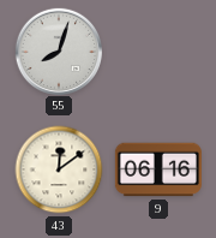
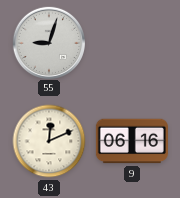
55: 8:03 -> 9:03
43: 12:09 -> 12:11
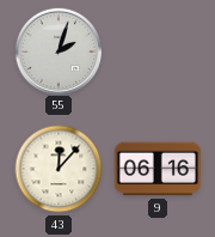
55: 9:03 -> 2:03
43: 12:11 -> 12:07
